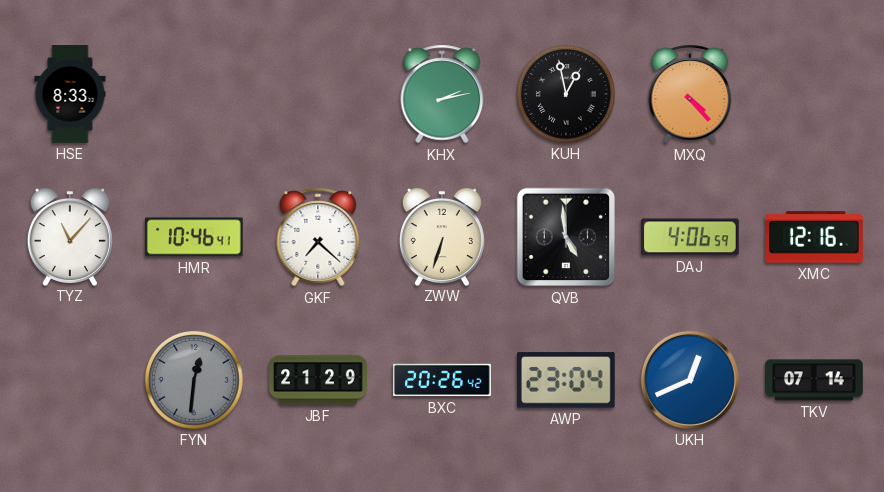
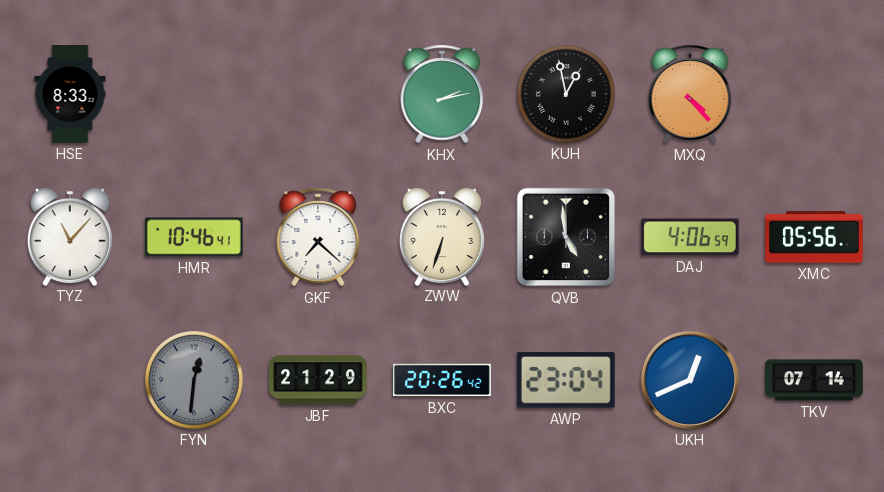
XMC: 12:16 -> 05:56
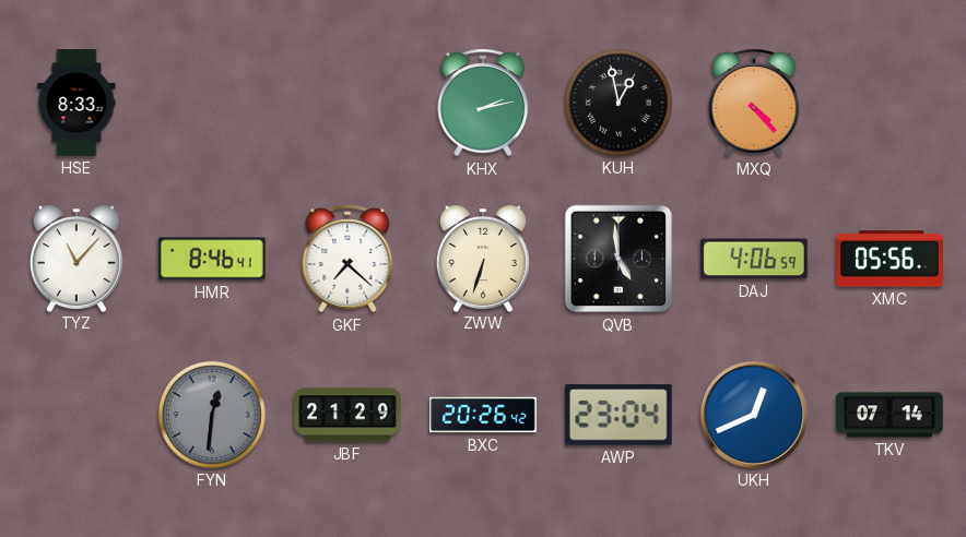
HMR: 10:46 -> 8:46
